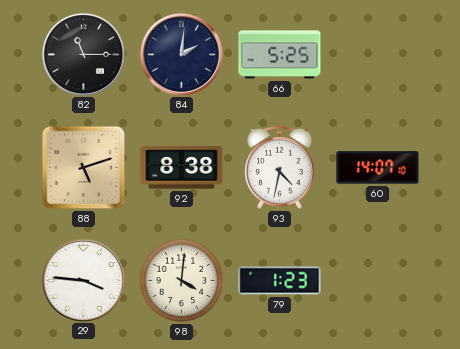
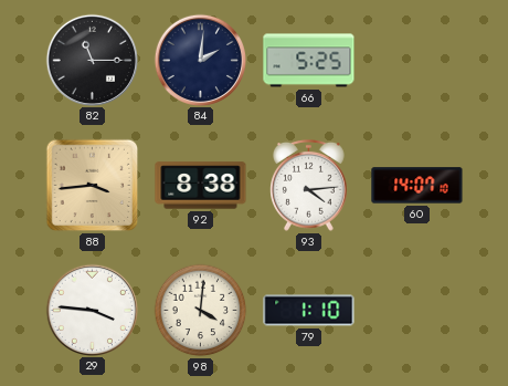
88: 5:12 -> 3:44
93: 4:32 -> 4:14
79: 1:23 -> 1:10
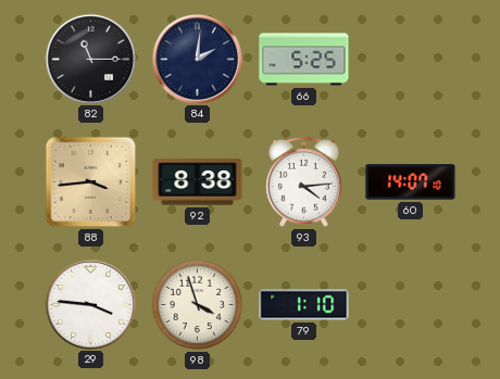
98: 4:01 -> 3:57
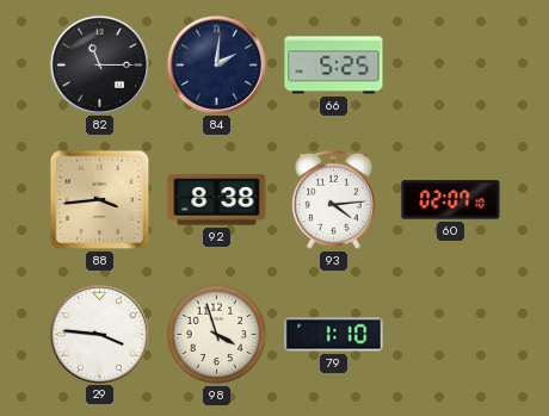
60: 14:07 -> 02:07
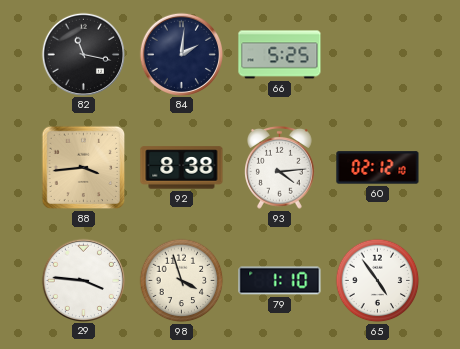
82: 11:15 -> 11:17
60: 02:07 -> 02:12
65: none -> 4:54
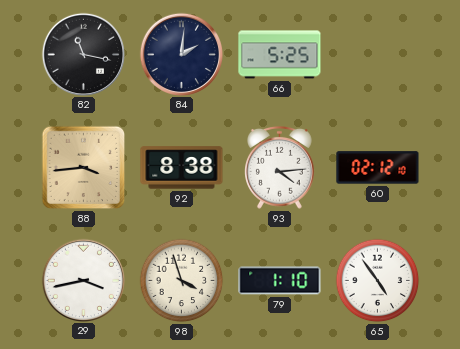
29: 3:46 -> 3:43
